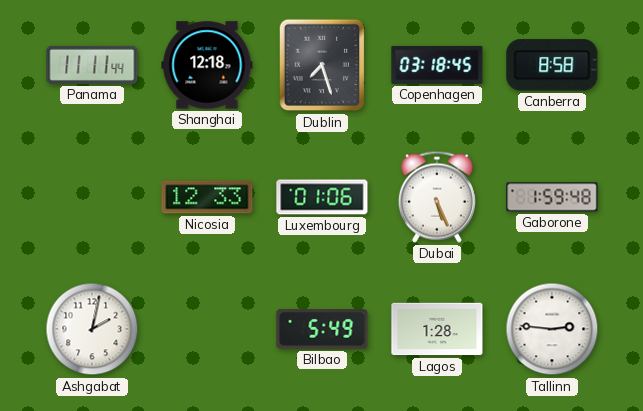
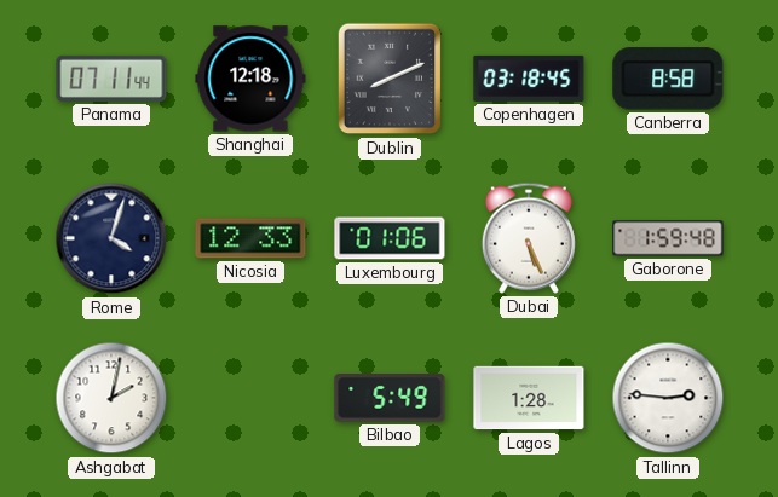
Panama: 11:11 -> 07:11
Dublin: 7:27 -> 8:11
Rome: none -> 4:03
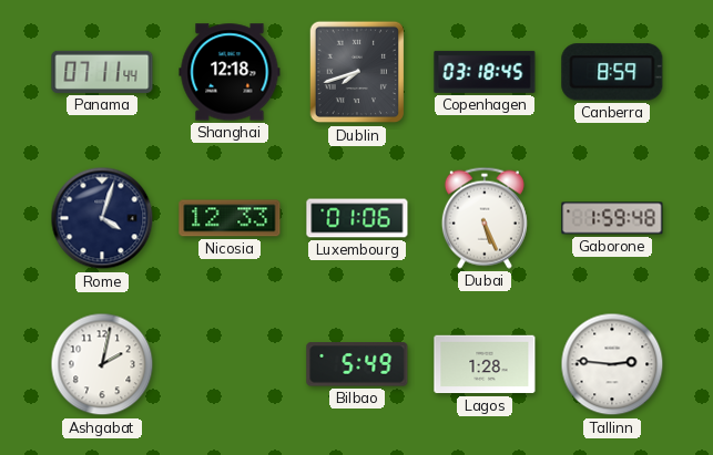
Dublin: 8:11 -> 7:42
Canberra: 8:58 -> 8:59
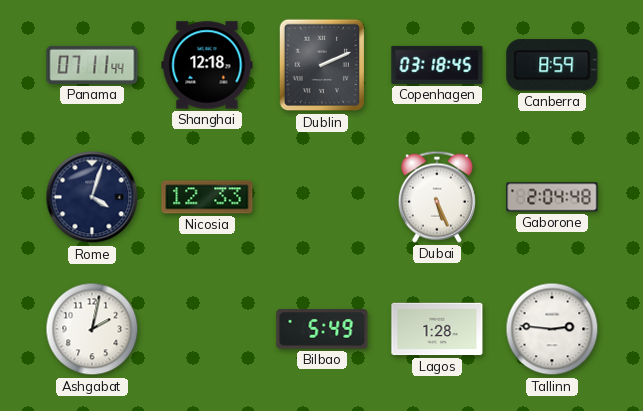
Dublin: 7:42 -> 2:11
Luxembourg: 01:06 -> none
Gaborone: 1:59 -> 2:04
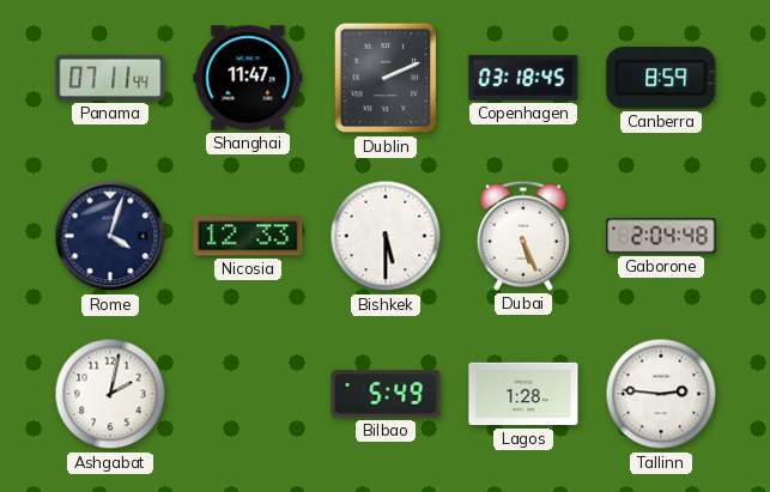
Shanghai: 12:18 -> 11:47
Bishkek: none -> 5:30
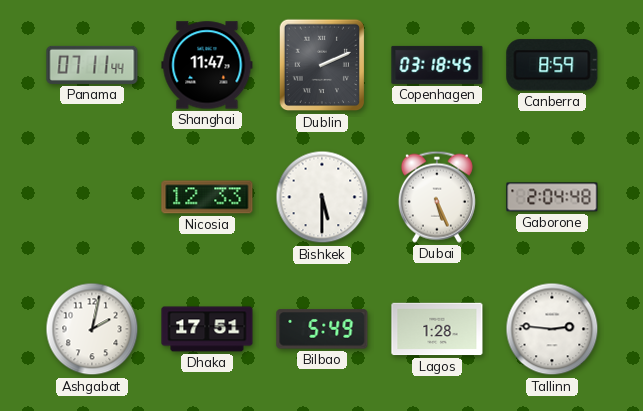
Rome: 4:03 -> none
Dhaka: none -> 17:51
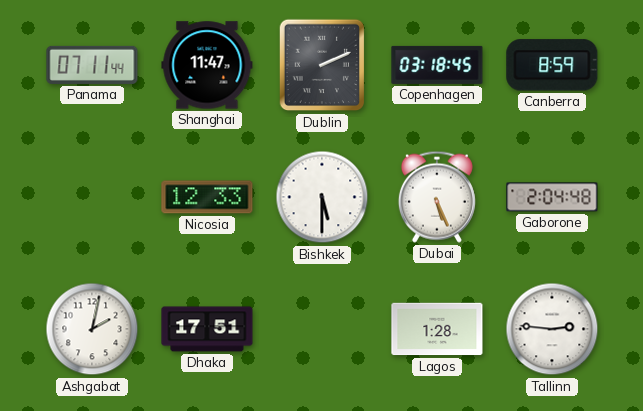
Bilbao: 5:49 -> none
